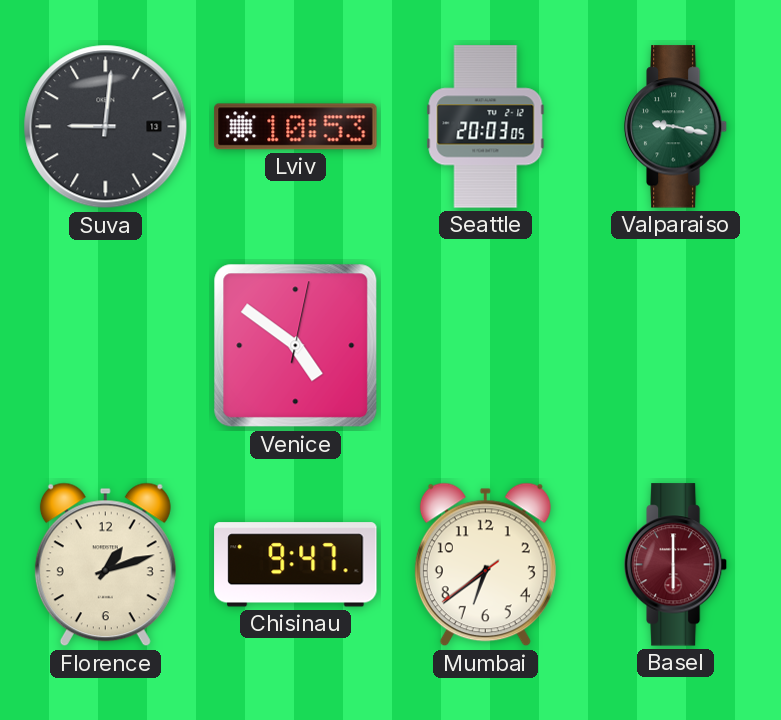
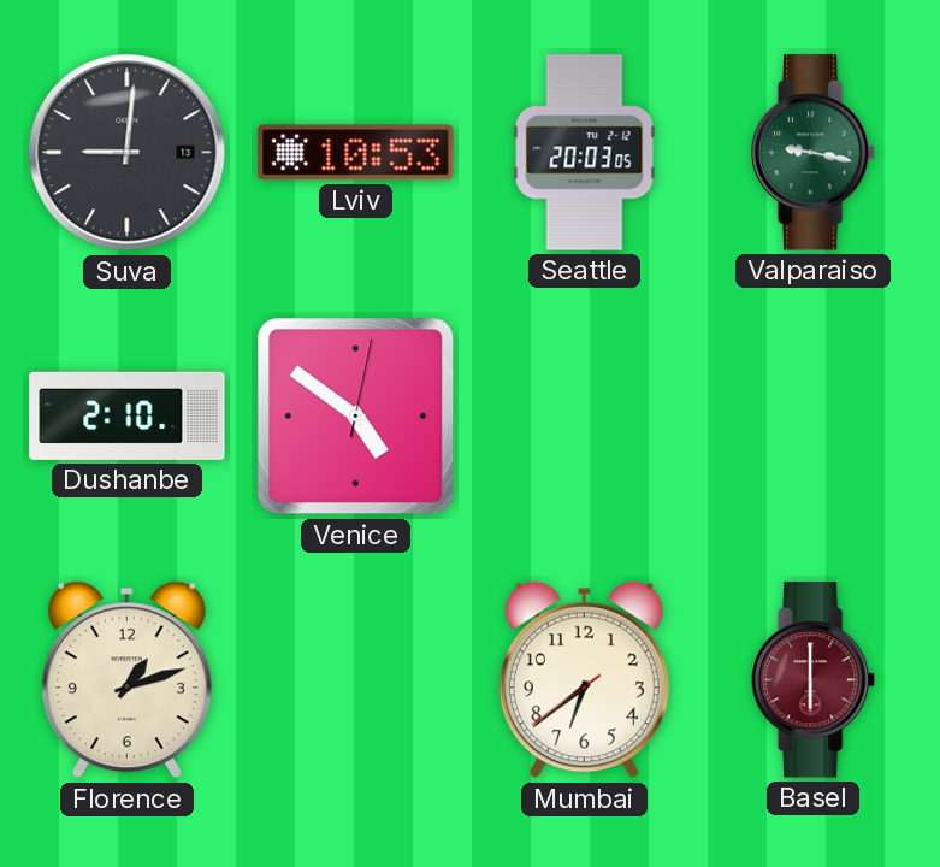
Dushanbe: none -> 2:10
Chisinau: 9:47 -> none
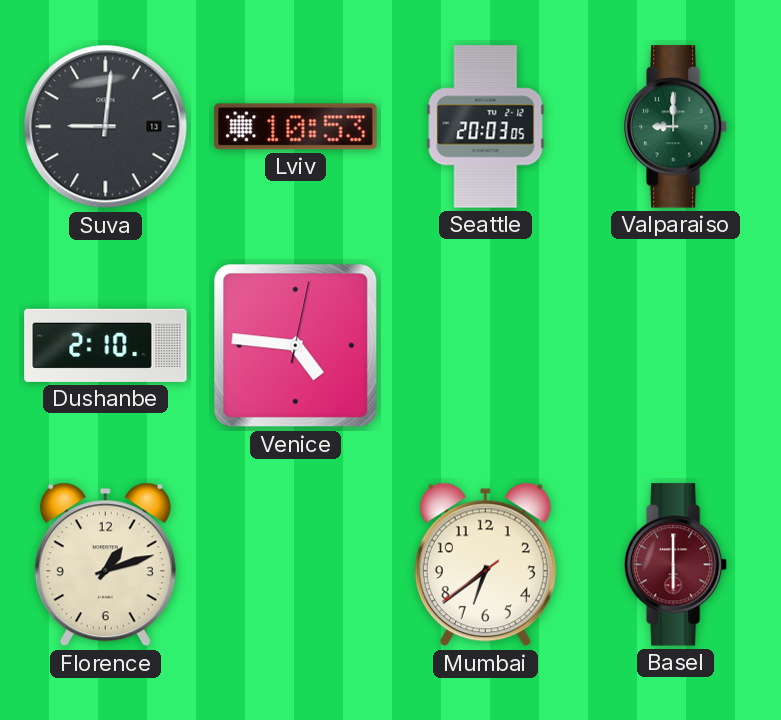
Valparaiso: 9:17 -> 9:00
Venice: 4:51 -> 4:46
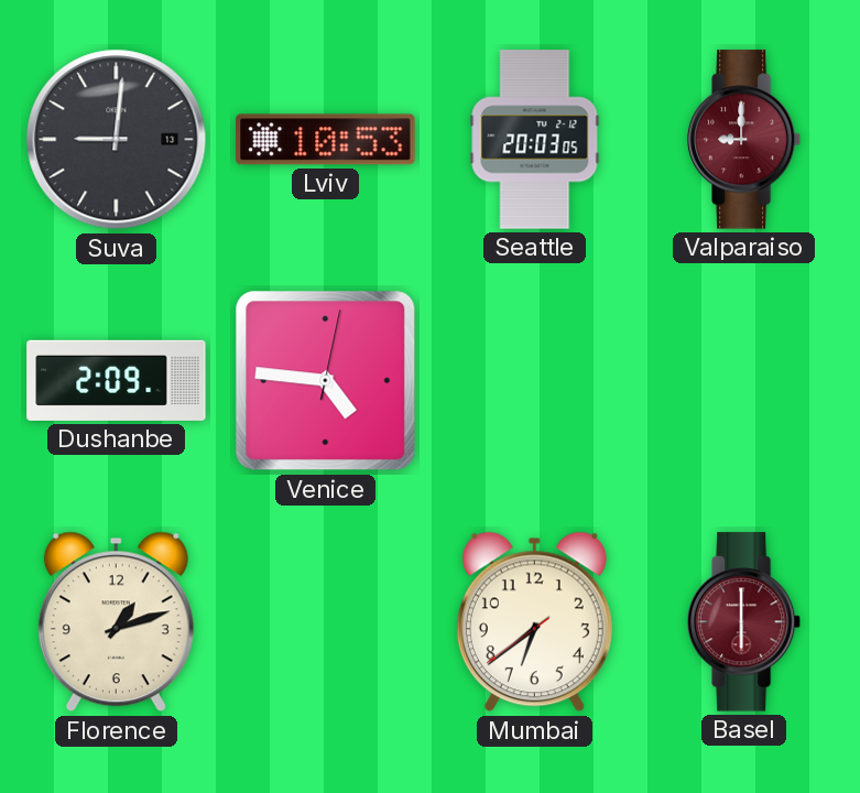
Valparaiso dial: green -> burgundy
Dushanbe: 2:10 -> 2:09
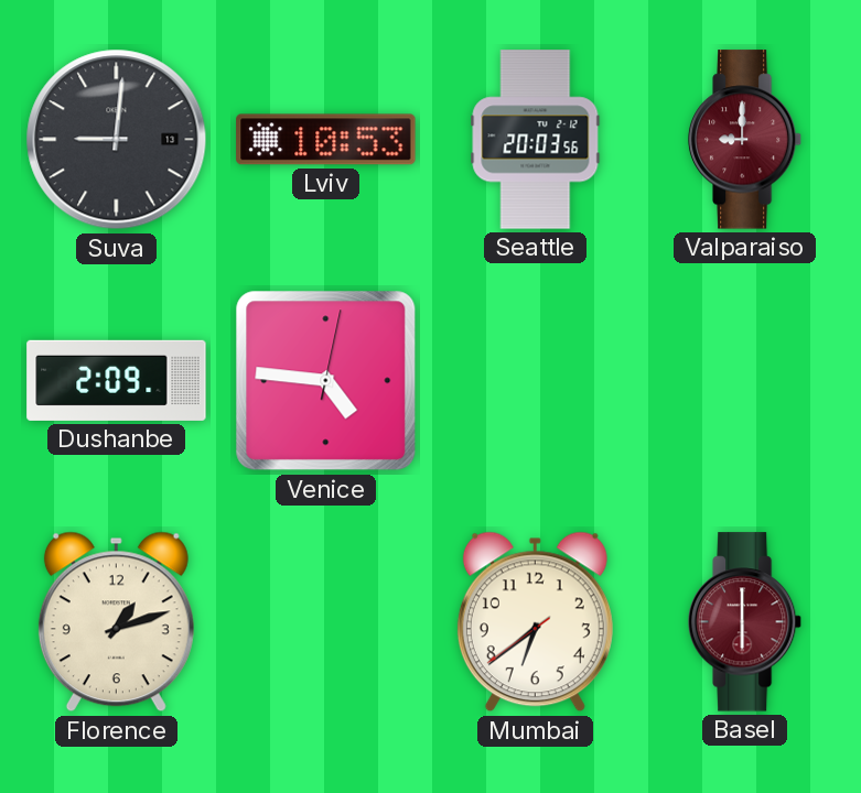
Seattle: 20:03:05 -> 20:03:56
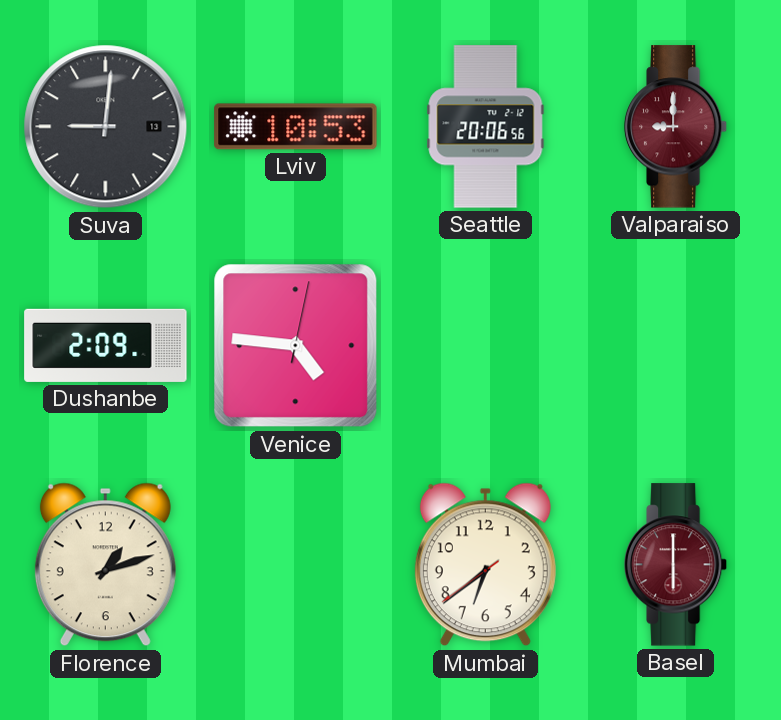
Seattle: 20:03 -> 20:06
